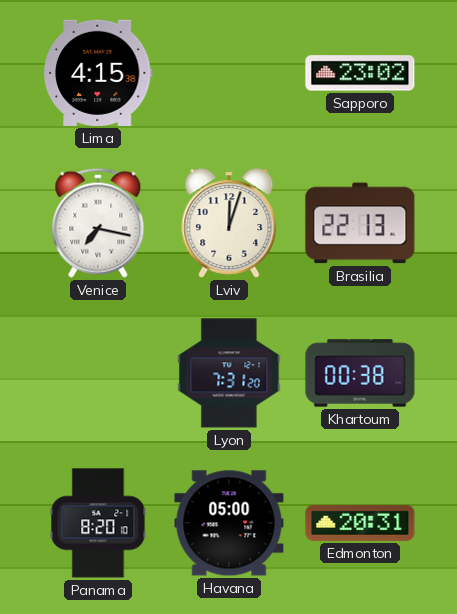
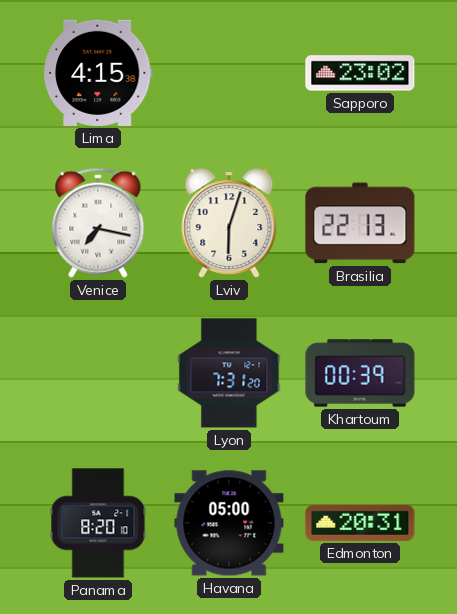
Lviv: 12:03 -> 6:03
Khartoum: 00:38 -> 00:39
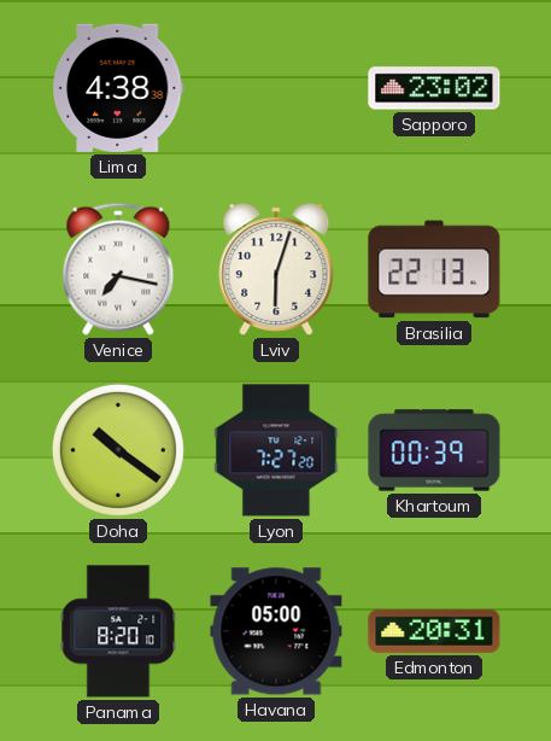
Lima: 4:15 -> 4:38
Doha: none -> 10:21
Lyon: 7:31 -> 7:27
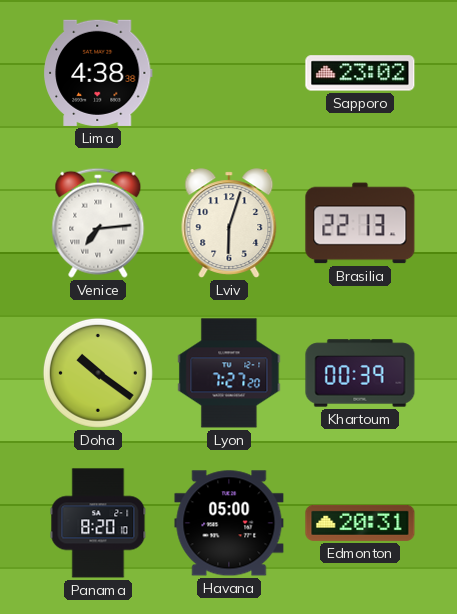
Venice: 7:17 -> 7:14
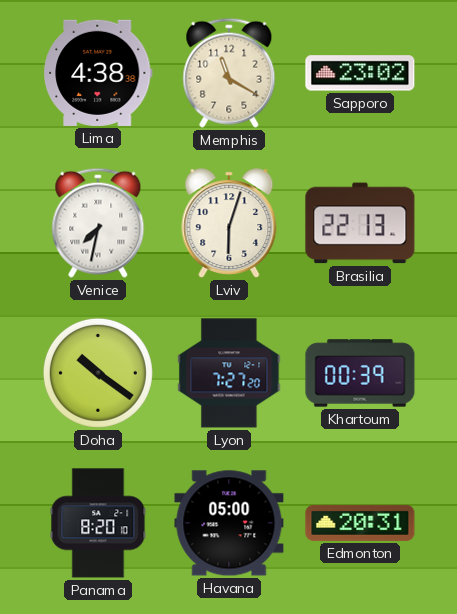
Memphis: none -> 11:20
Venice: 7:14 -> 7:32
